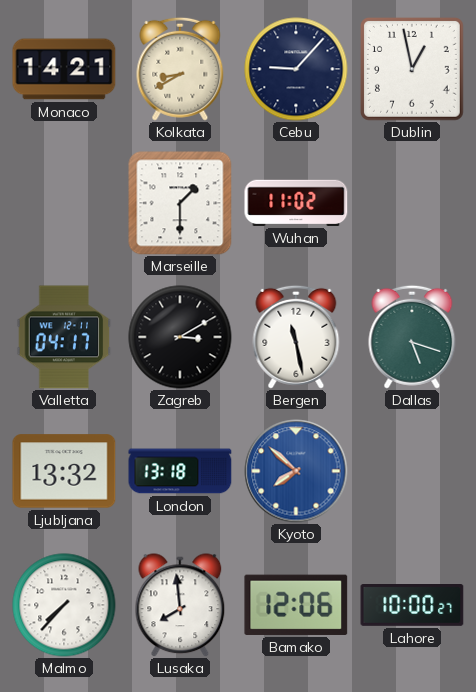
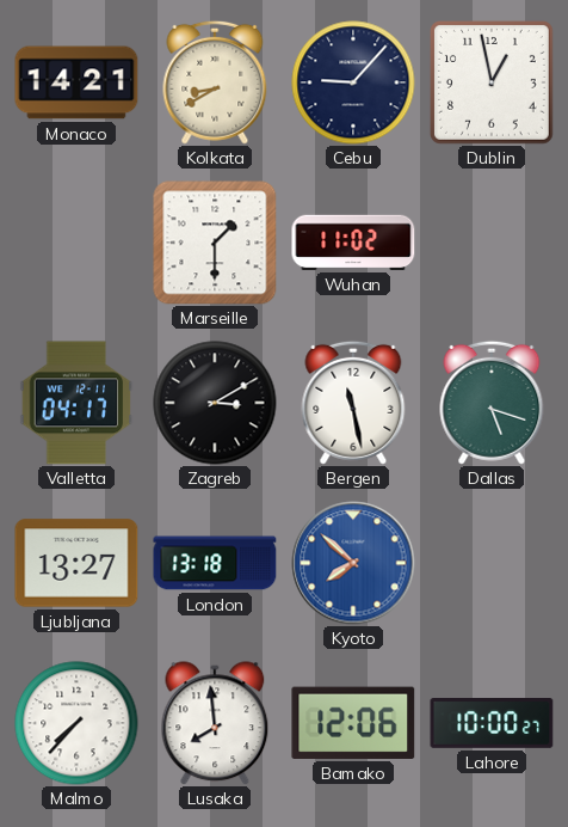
Ljubljana: 13:32 -> 13:27
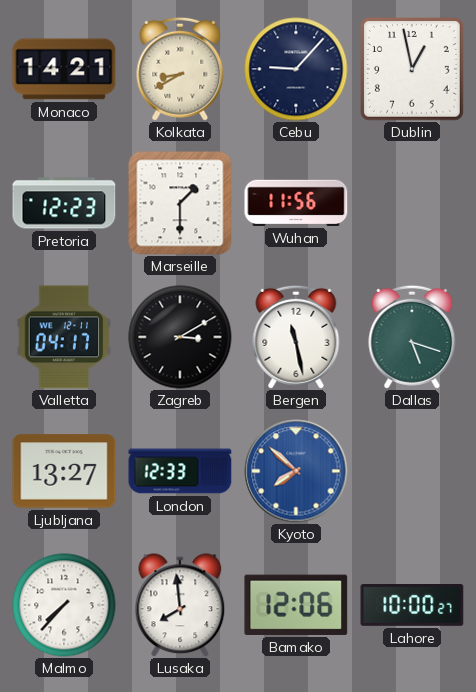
Pretoria: none -> 12:23
Wuhan: 11:02 -> 11:56
London: 13:18 -> 12:33
